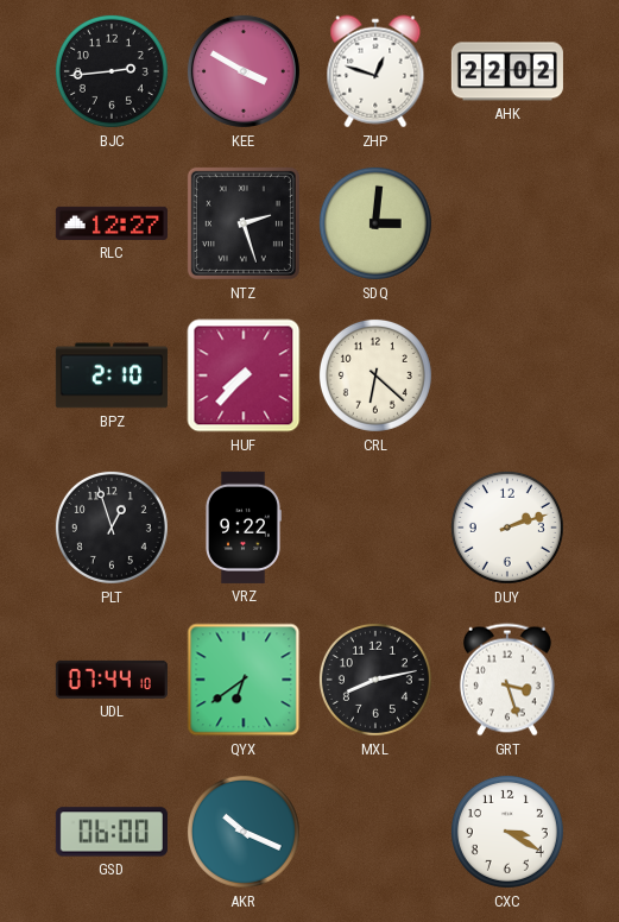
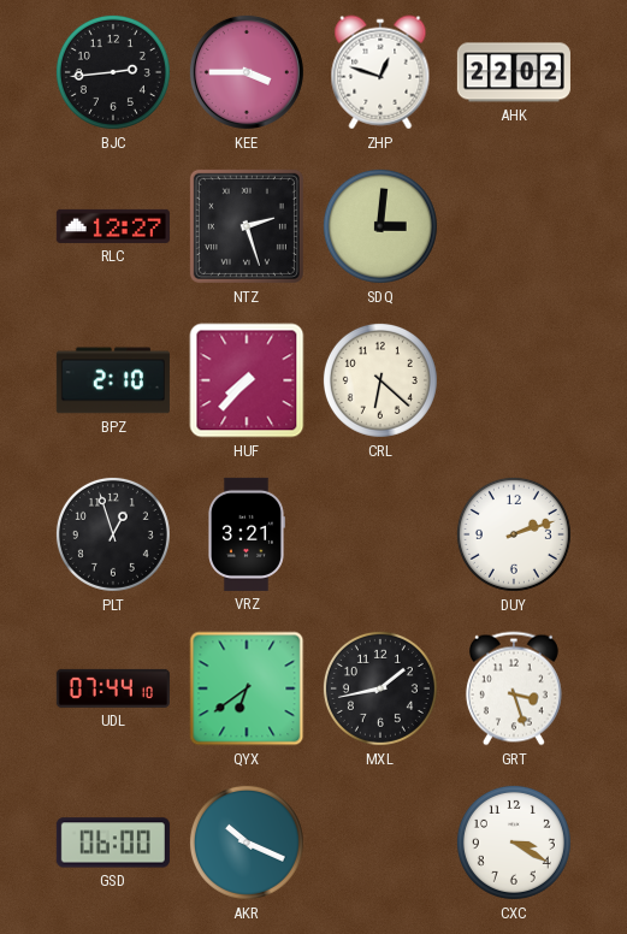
KEE: 3:50 -> 3:45
VRZ: 9:22 -> 3:21
MXL: 8:13 -> 1:43
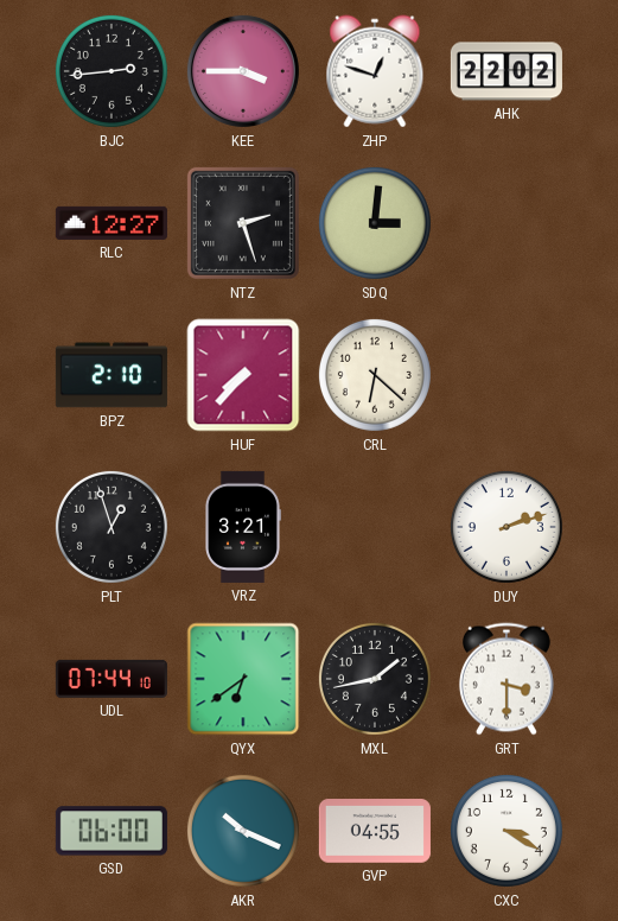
GRT: 3:27 -> 3:30
GVP: none -> 04:55
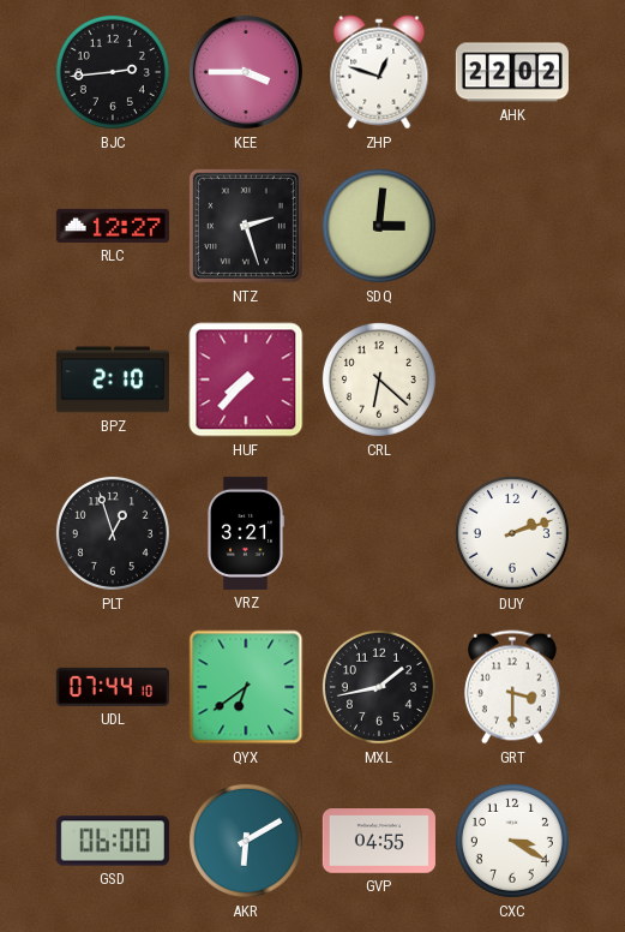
AKR: 10:19 -> 6:10
